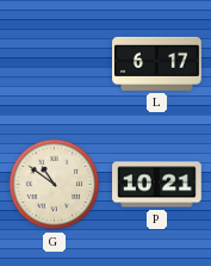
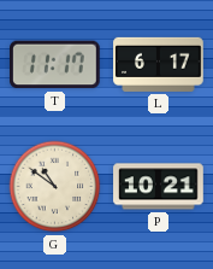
T: none -> 11:17
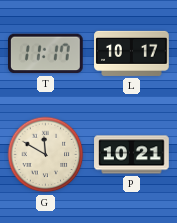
L: 6:17 -> 10:17
G: 10:51 -> 11:50
